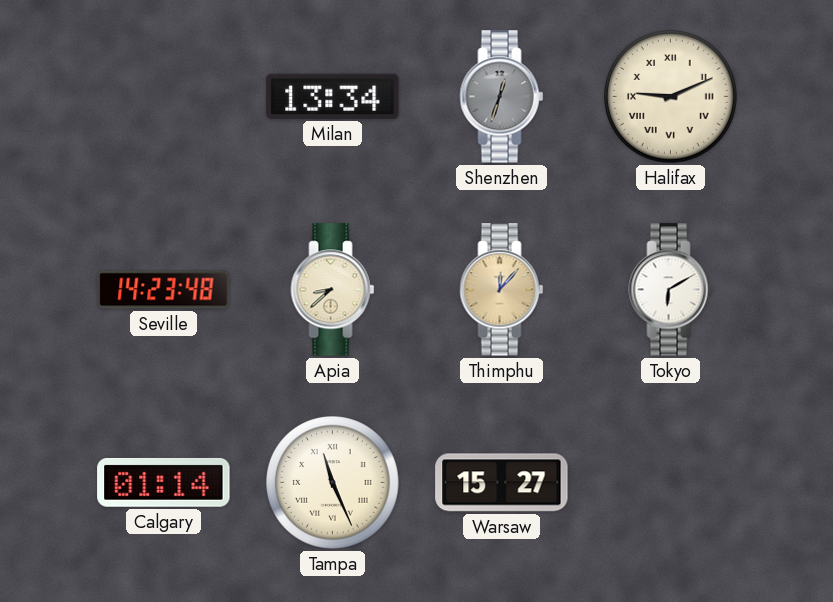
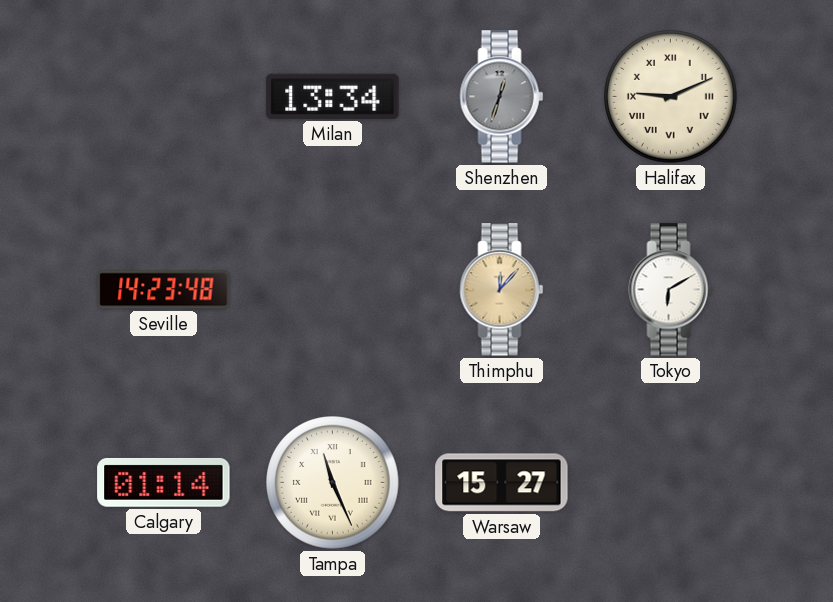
Apia: 8:38 -> none
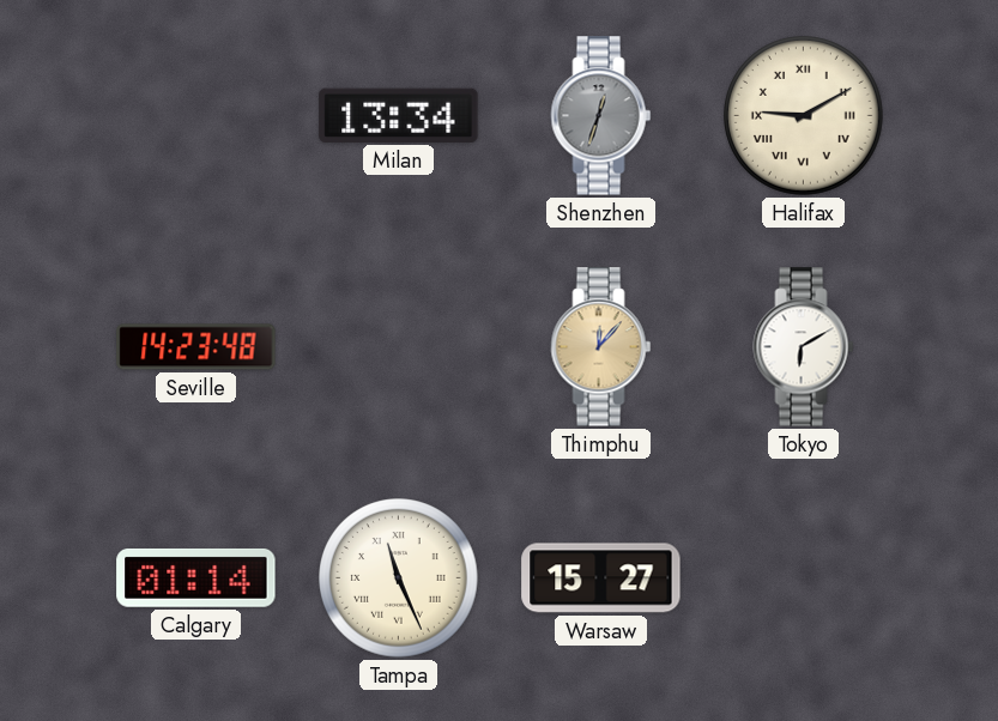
Halifax: 9:11 -> 9:10
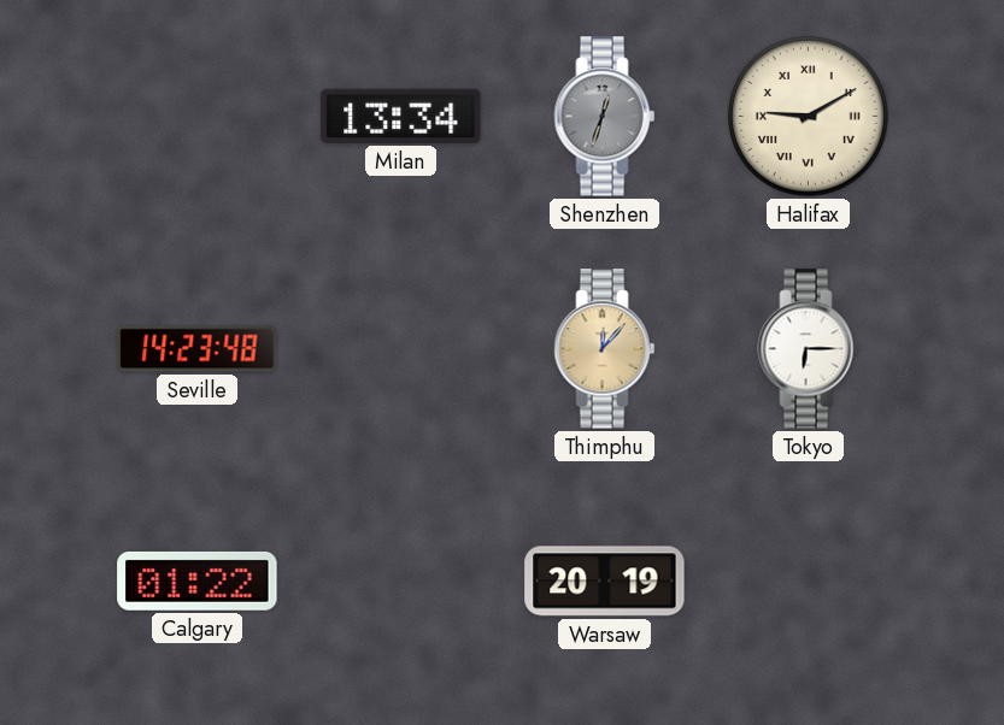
Tokyo: 6:10 -> 6:15
Calgary: 01:14 -> 01:22
Tampa: 11:26 -> none
Warsaw: 15:27 -> 20:19
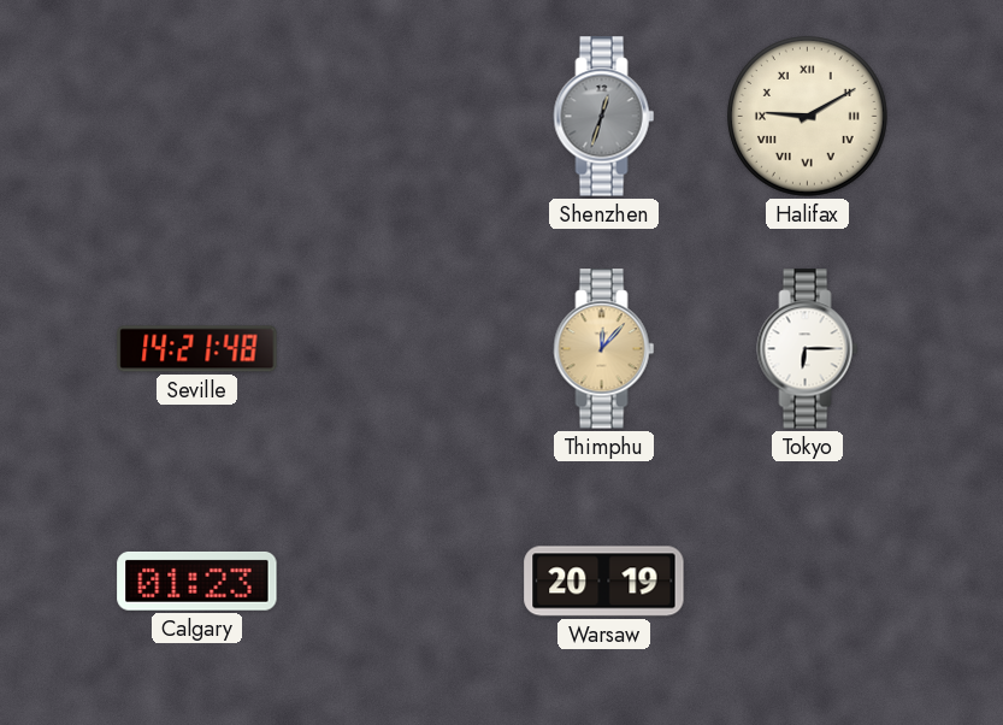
Milan: 13:34 -> none
Seville: 14:23 -> 14:21
Calgary: 01:22 -> 01:23
